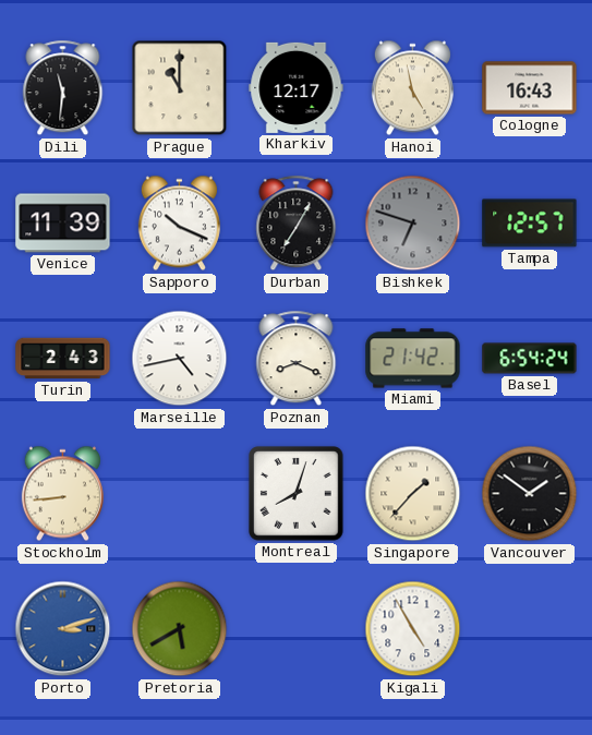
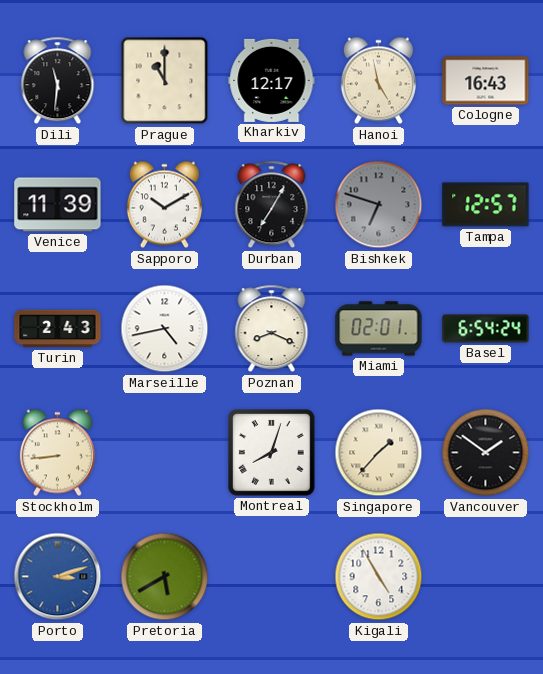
Sapporo: 10:19 -> 10:10
Miami: 21:42 -> 02:01
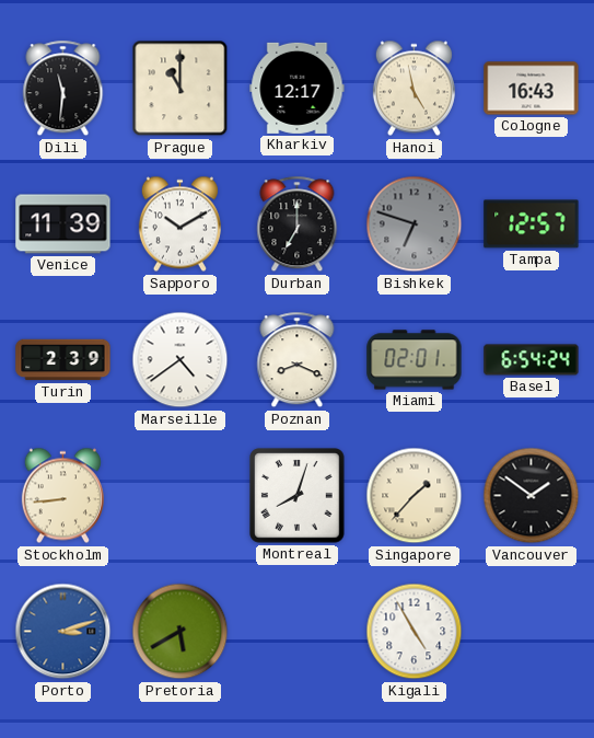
Durban: 7:05 -> 7:00
Turin: 2:43 -> 2:39
Marseille: 4:43 -> 4:39
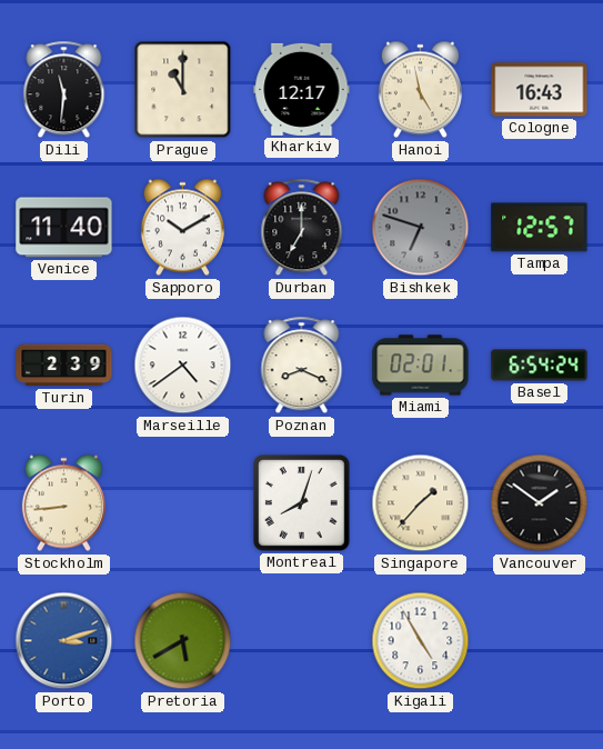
Venice: 11:39 -> 11:40
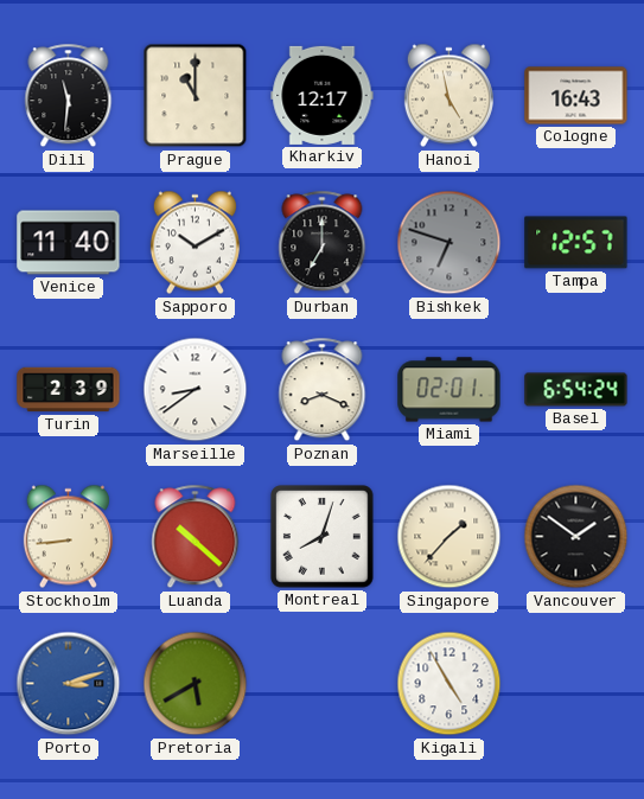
Marseille: 4:39 -> 8:39
Luanda: none -> 10:22
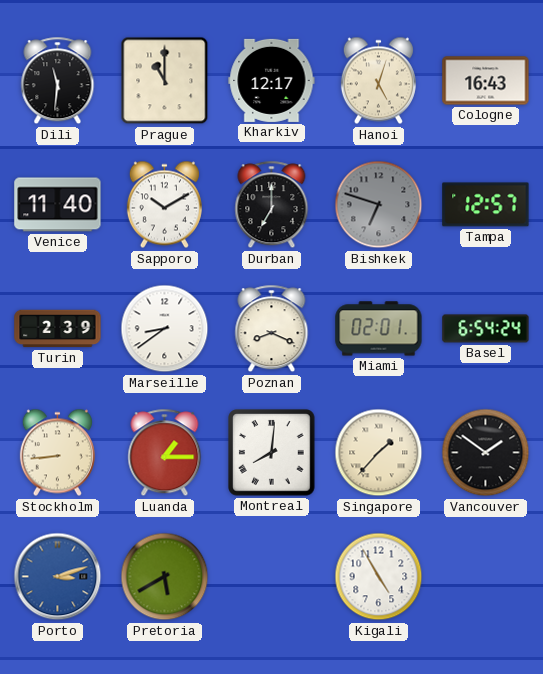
Hanoi: 4:58 -> 5:03
Luanda: 10:22 -> 1:15
Montreal: 8:03 -> 8:01
